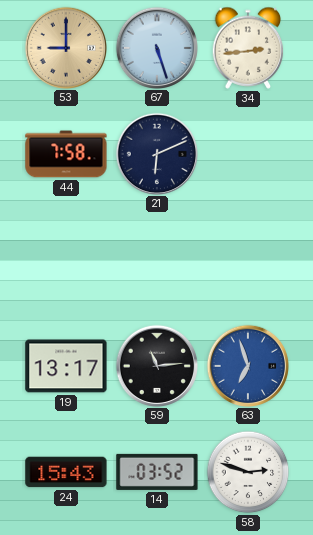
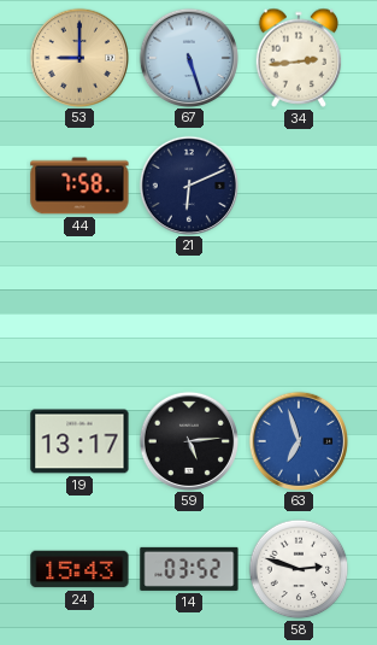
59: 11:14 -> 5:14
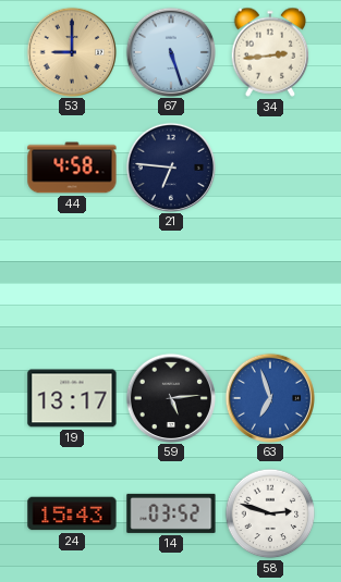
44: 7:58 -> 4:58
21: 6:11 -> 6:46
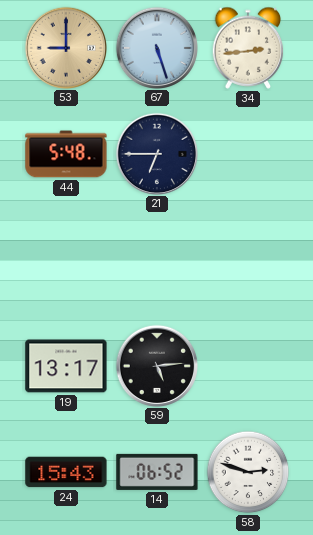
44: 4:58 -> 5:48
21: 6:46 -> 6:45
63: 6:57 -> none
14: 03:52 -> 06:52
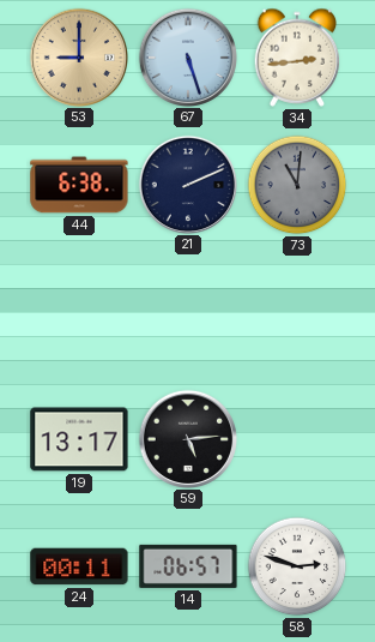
44: 5:48 -> 6:38
21: 6:45 -> 2:11
73: none -> 11:01
24: 15:43 -> 00:11
14: 06:52 -> 06:57
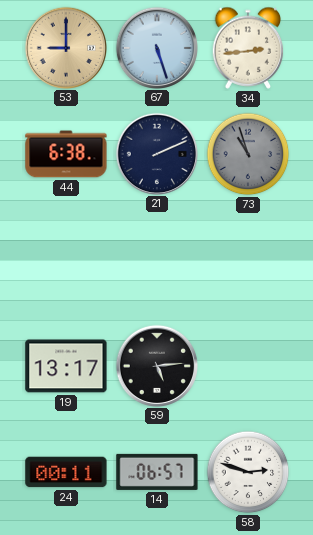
73: 11:01 -> 10:57
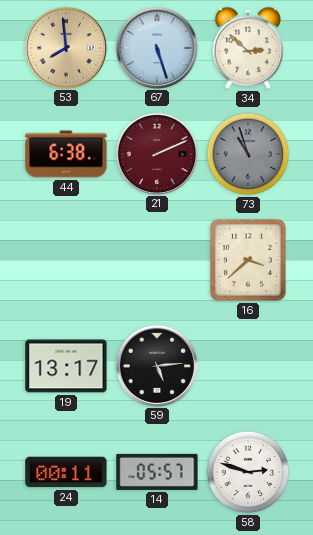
53: 9:00 -> 7:59
34: 2:44 -> 2:52
21 dial: navy -> burgundy
16: none -> 3:38
14: 06:57 -> 05:57
